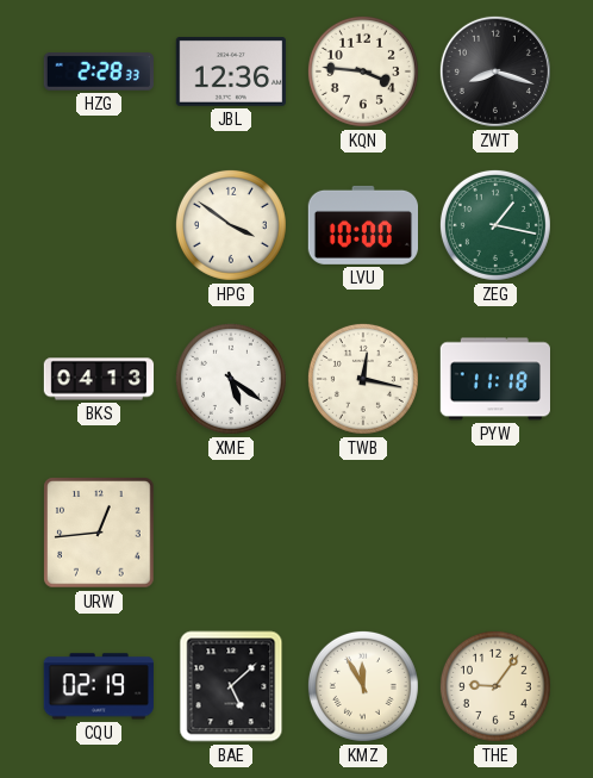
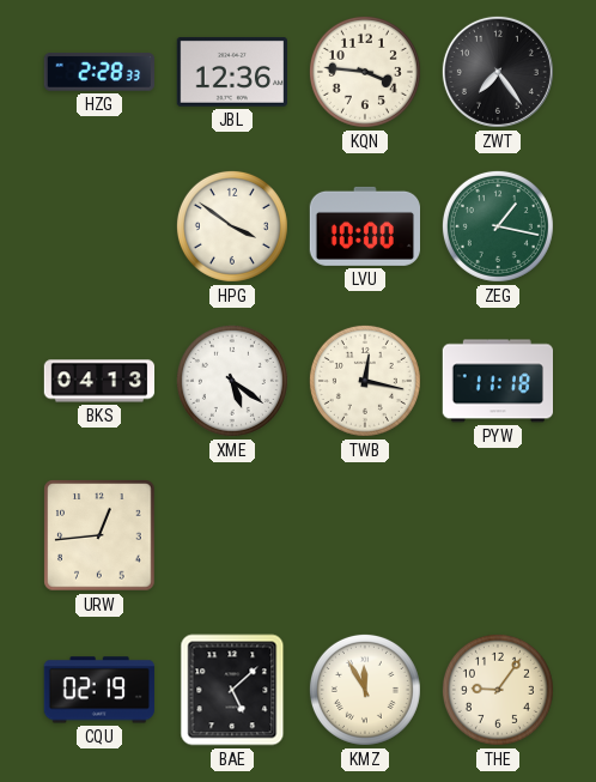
ZWT: 8:18 -> 7:24
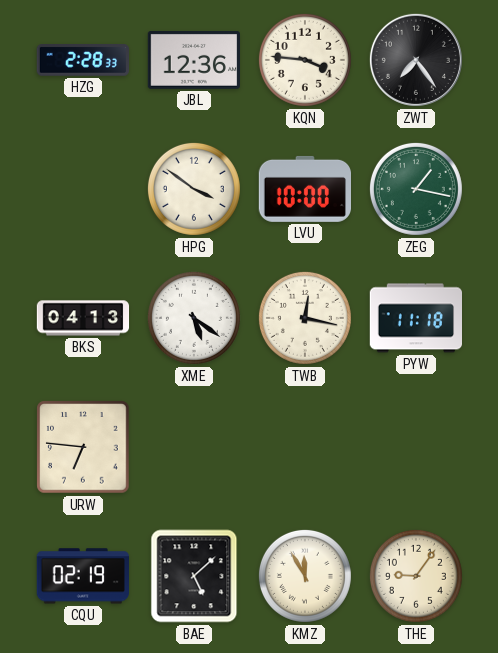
URW: 12:44 -> 6:46
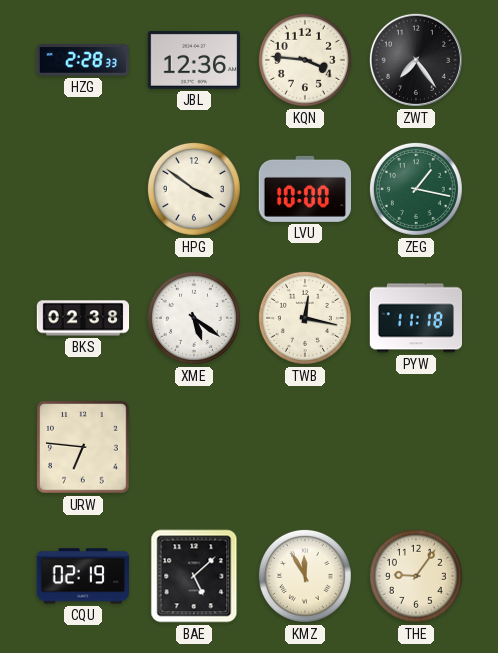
BKS: 04:13 -> 02:38
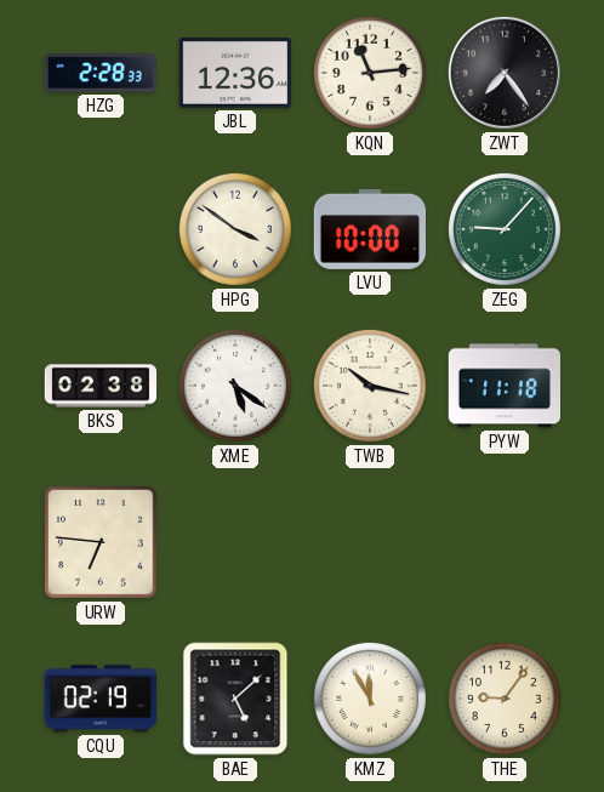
KQN: 3:46 -> 11:14
ZEG: 1:17 -> 9:07
TWB: 12:17 -> 10:17
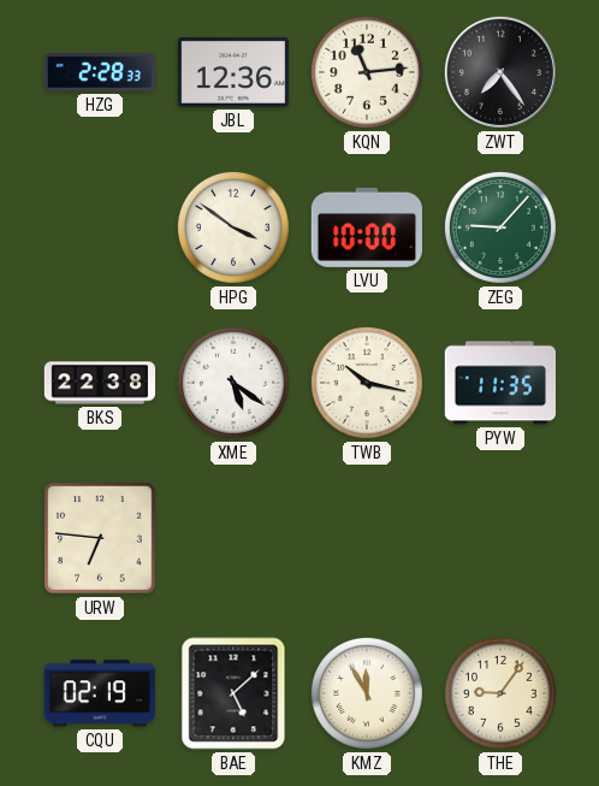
BKS: 02:38 -> 22:38
PYW: 11:18 -> 11:35
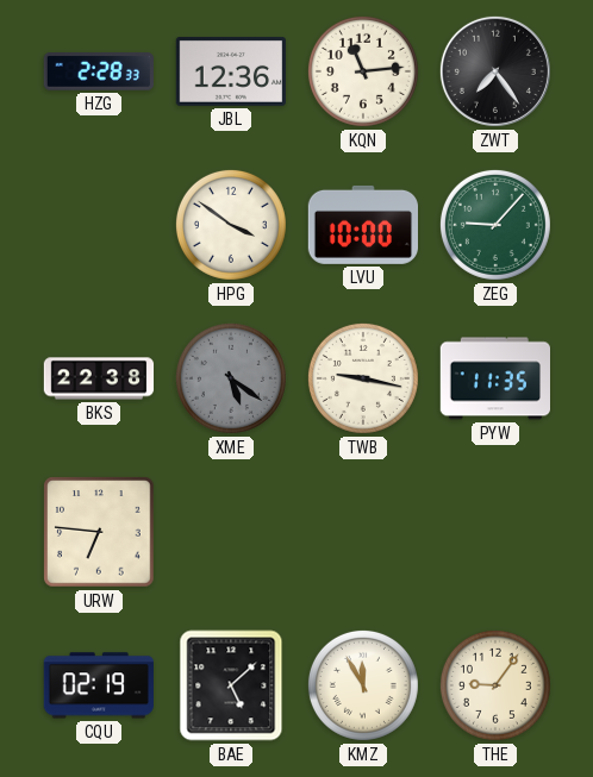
XME dial: white -> grey
TWB: 10:17 -> 9:17
